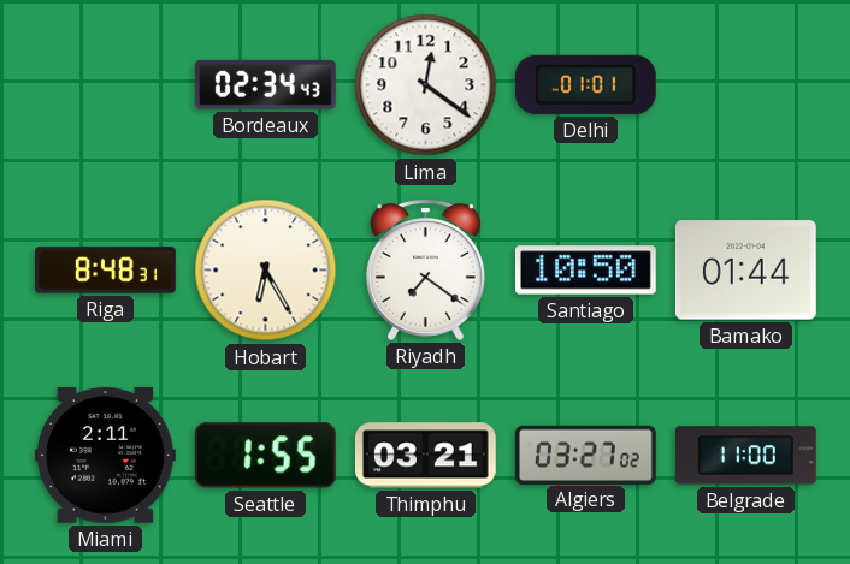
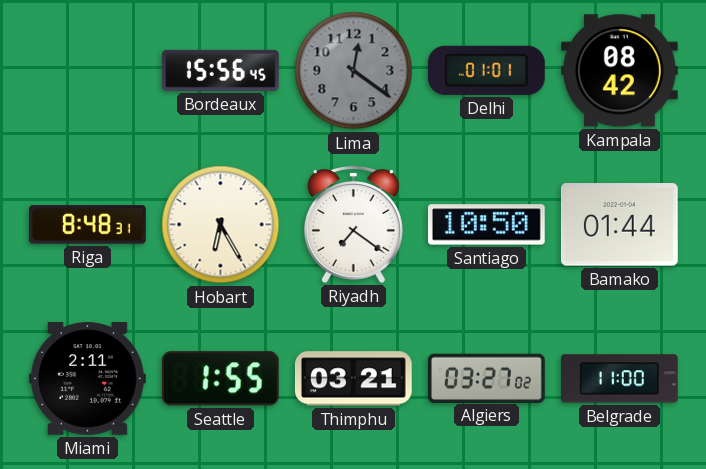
Bordeaux: 02:34 -> 15:56
Lima dial: white -> grey
Kampala: none -> 08:42
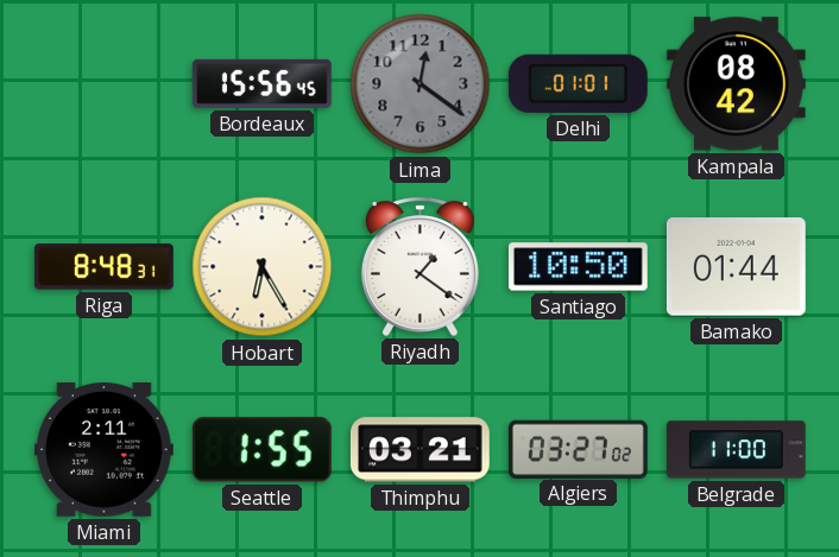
Riyadh: 7:21 -> 1:21
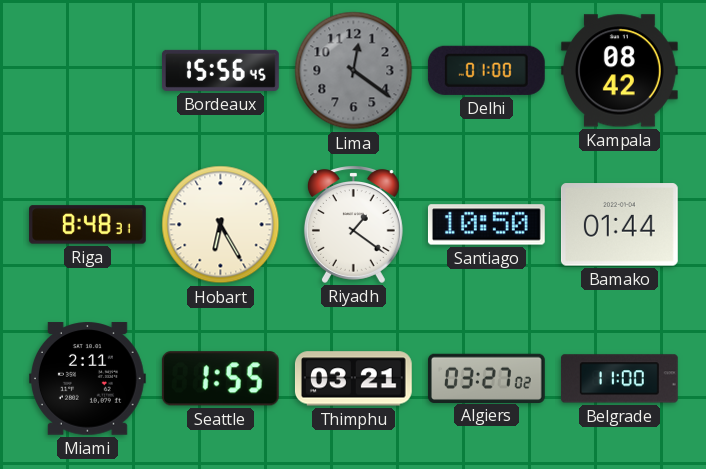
Delhi: 01:01 -> 01:00
